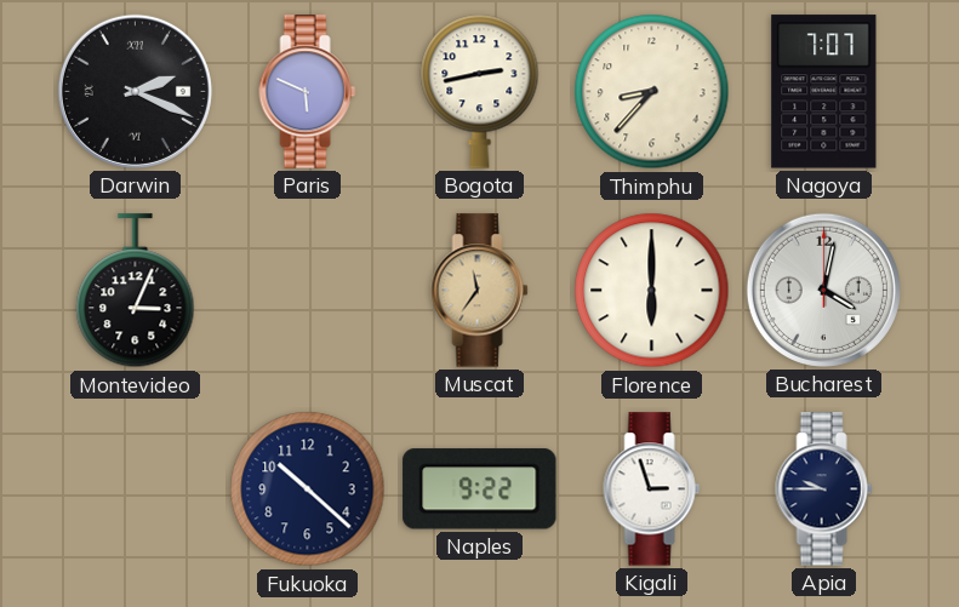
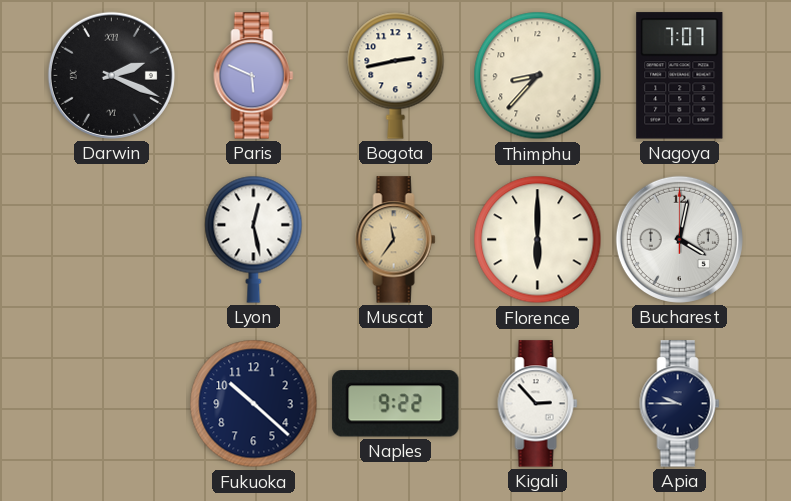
Montevideo: 3:04 -> none
Lyon: none -> 12:28
Kigali: 2:57 -> 2:53
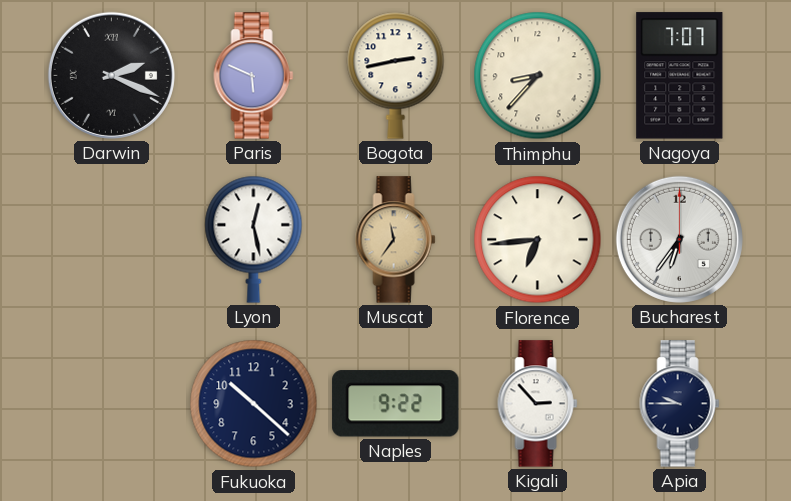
Florence: 6:00 -> 6:44
Bucharest: 4:02 -> 6:36
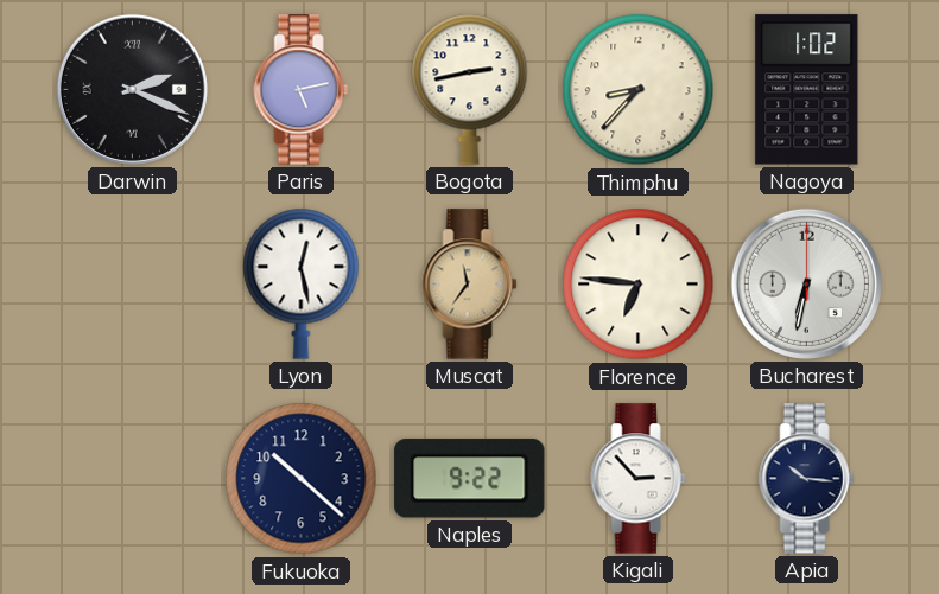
Paris: 5:49 -> 5:13
Nagoya: 7:07 -> 1:02
Florence: 6:44 -> 6:46
Bucharest: 6:36 -> 6:32
Apia: 9:45 -> 10:16
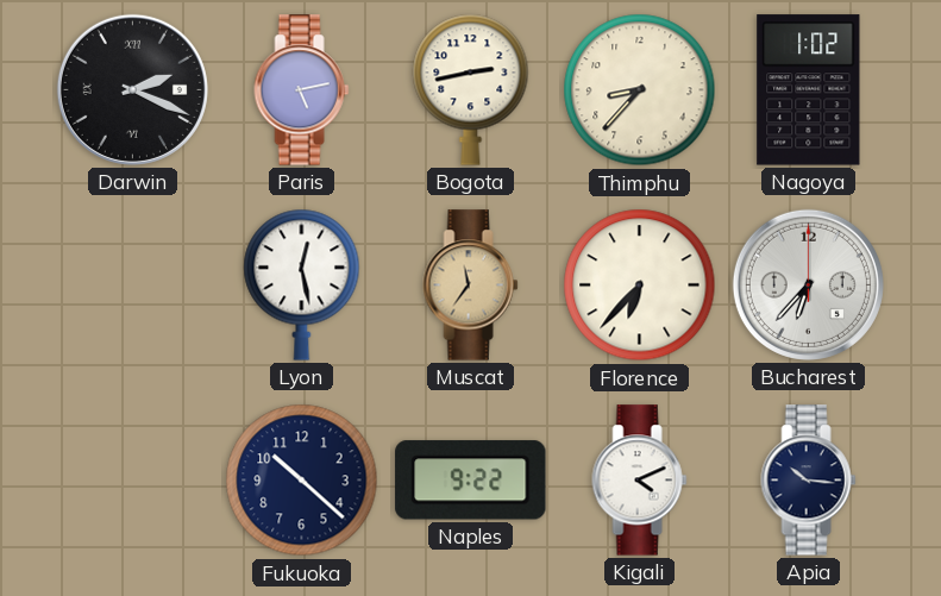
Florence: 6:46 -> 6:37
Bucharest: 6:32 -> 6:37
Kigali: 2:53 -> 4:11
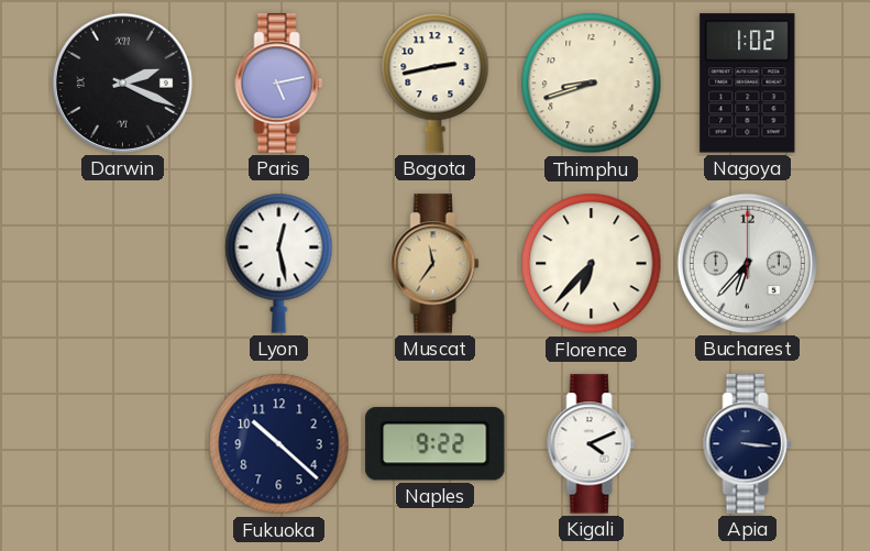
Thimphu: 8:37 -> 8:42
Apia: 10:16 -> 3:16
